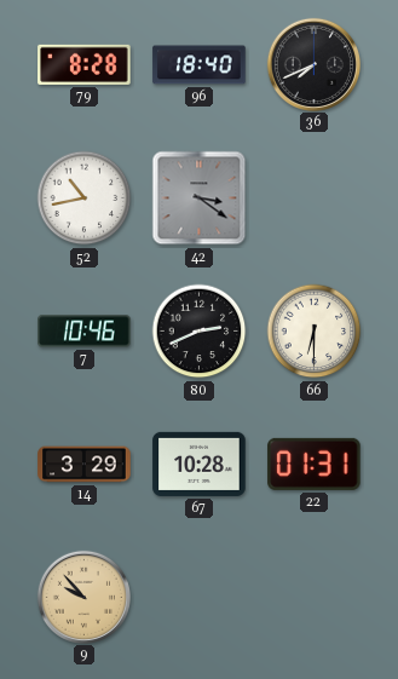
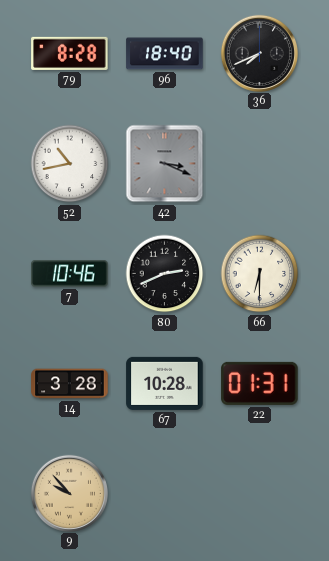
42: 3:21 -> 3:19
14: 3:29 -> 3:28
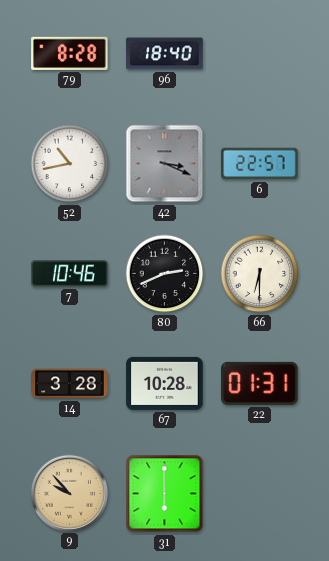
36: 7:41 -> none
6: none -> 22:57
31: none -> 6:00
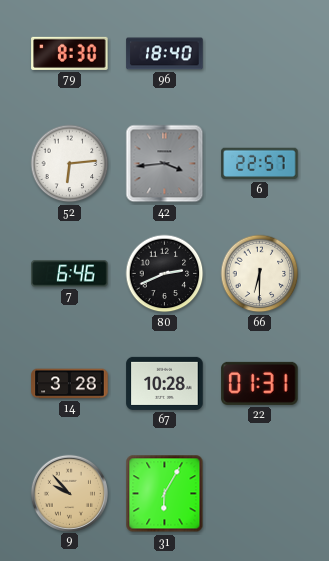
79: 8:28 -> 8:30
52: 10:43 -> 6:14
42: 3:19 -> 3:44
7: 10:46 -> 6:46
31: 6:00 -> 6:05
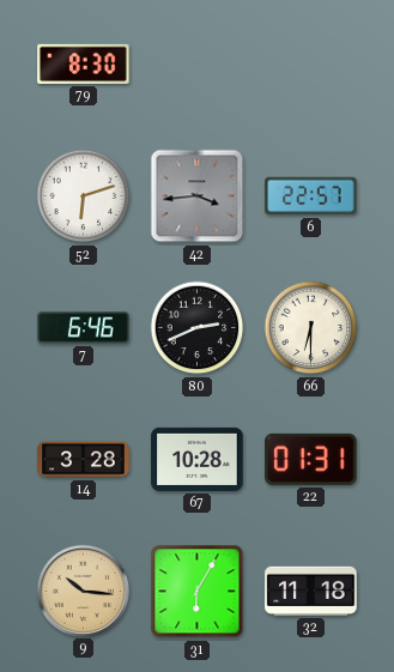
96: 18:40 -> none
52: 6:14 -> 6:12
9: 9:53 -> 10:16
32: none -> 11:18
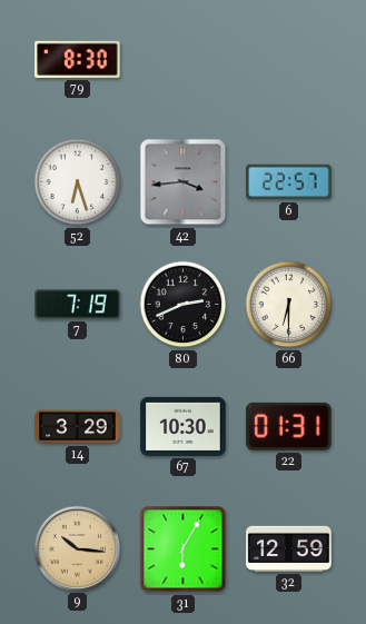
52: 6:12 -> 6:27
7: 6:46 -> 7:19
14: 3:28 -> 3:29
67: 10:28 -> 10:30
32: 11:18 -> 12:59
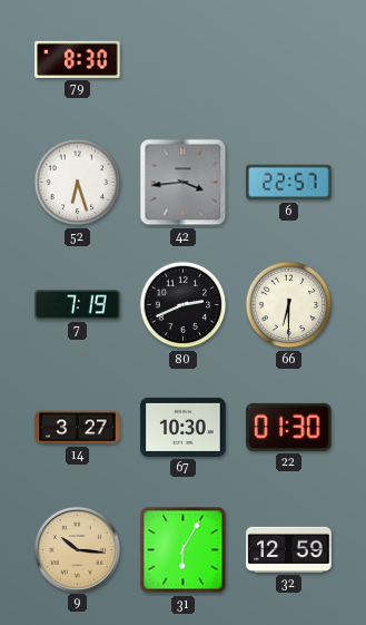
14: 3:29 -> 3:27
22: 01:31 -> 01:30
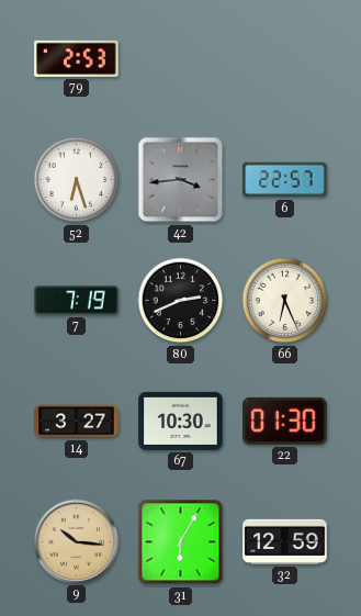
79: 8:30 -> 2:53
66: 6:30 -> 6:26
